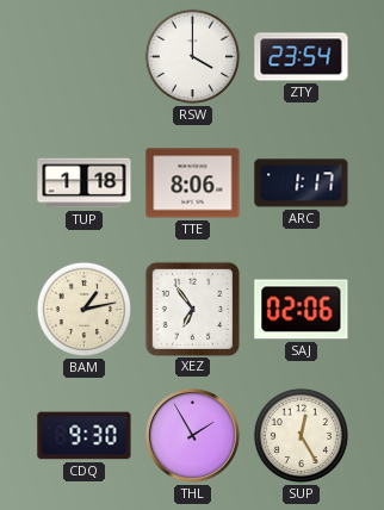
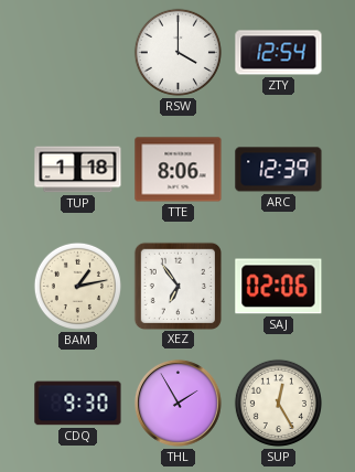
ZTY: 23:54 -> 12:54
ARC: 1:17 -> 12:39
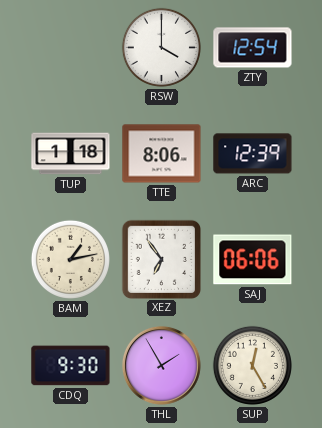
SAJ: 02:06 -> 06:06
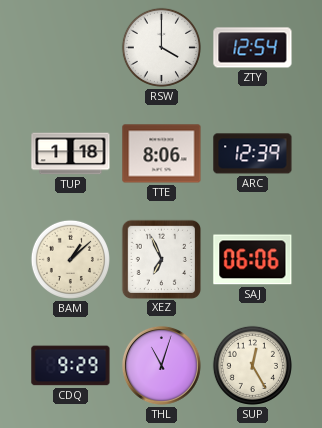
BAM: 1:13 -> 1:08
XEZ: 6:54 -> 6:56
CDQ: 9:30 -> 9:29
THL: 1:55 -> 11:03
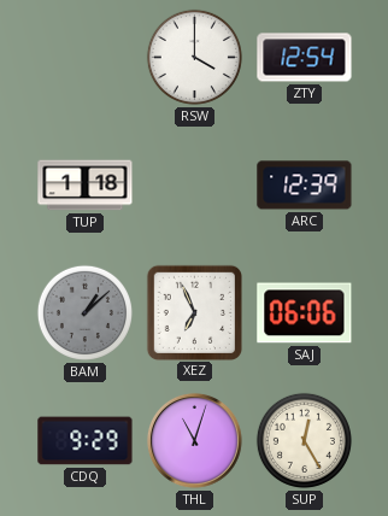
TTE: 8:06 -> none
BAM dial: cream -> grey
